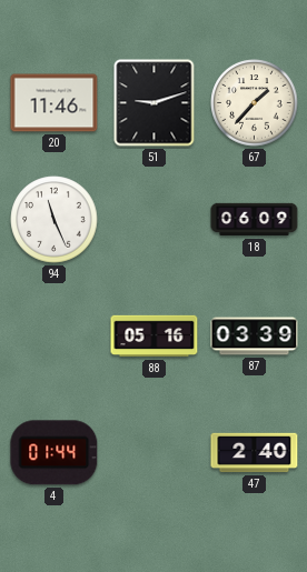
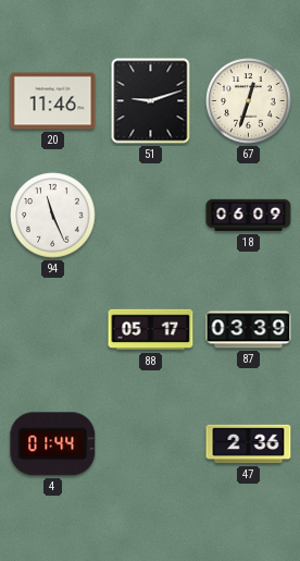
67: 1:37 -> 12:33
88: 05:16 -> 05:17
47: 2:40 -> 2:36
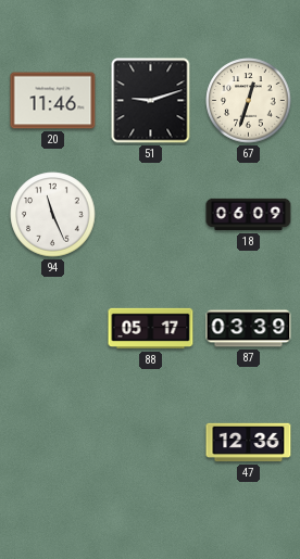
4: 01:44 -> none
47: 2:36 -> 12:36
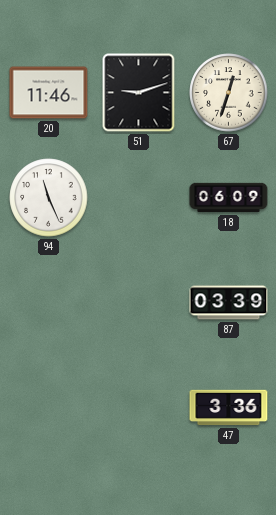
88: 05:17 -> none
47: 12:36 -> 3:36
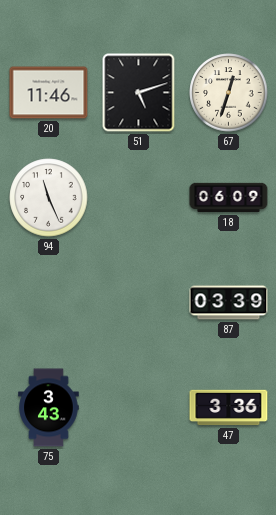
51: 9:12 -> 5:12
75: none -> 3:43
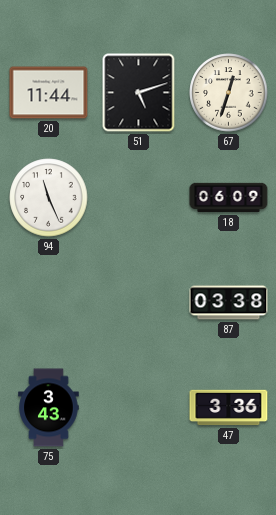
20: 11:46 -> 11:44
87: 03:39 -> 03:38
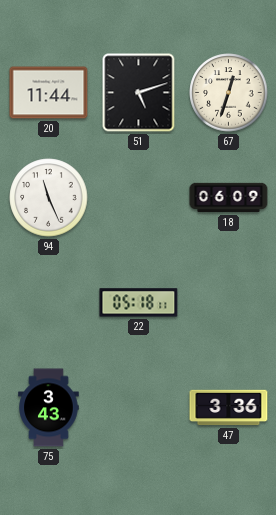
22: none -> 05:18
87: 03:38 -> none
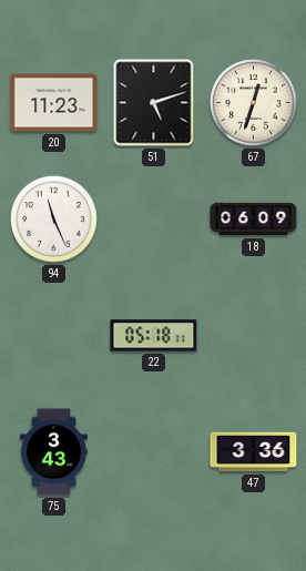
20: 11:44 -> 11:23
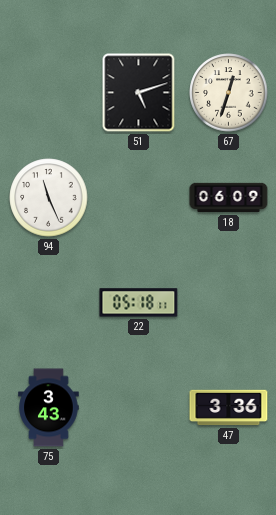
20: 11:23 -> none
